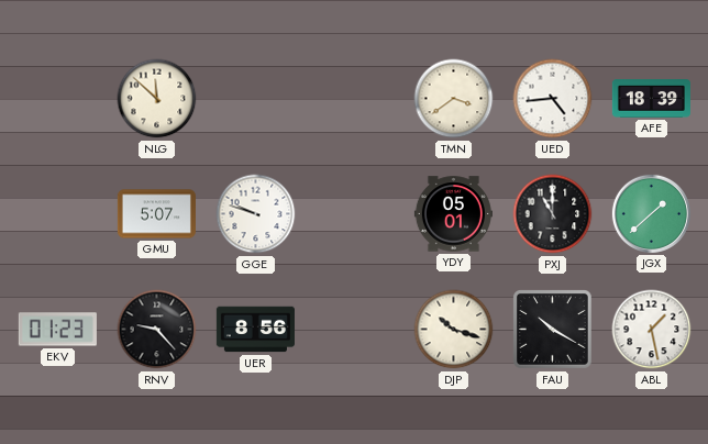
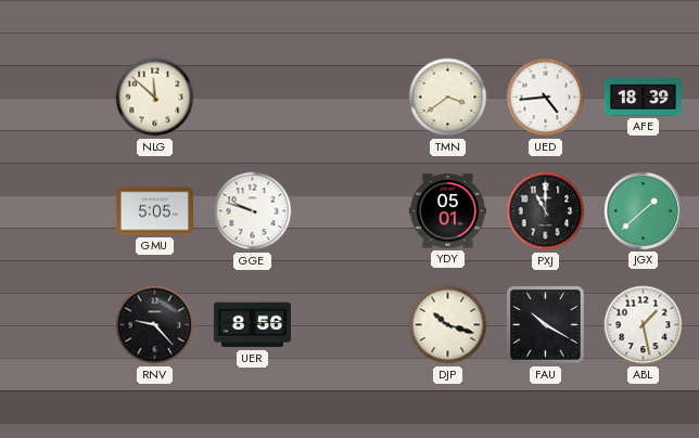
GMU: 5:07 -> 5:05
EKV: 01:23 -> none
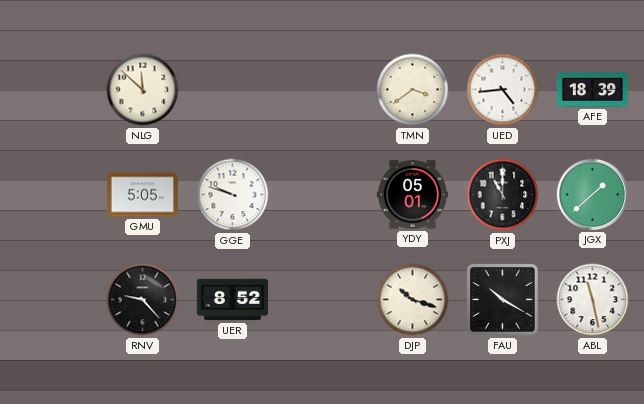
UER: 8:56 -> 8:52
ABL: 1:28 -> 11:28
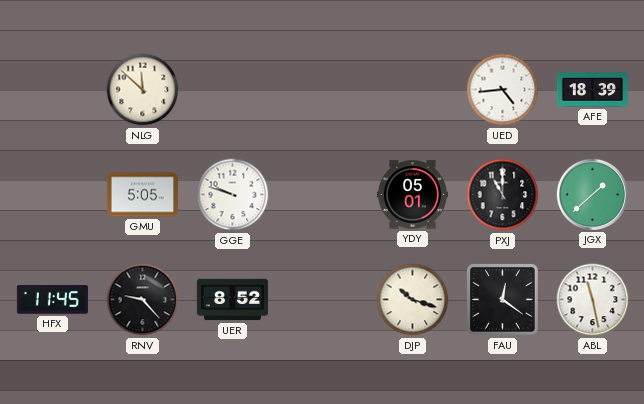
TMN: 3:39 -> none
HFX: none -> 11:45
FAU: 10:20 -> 12:21
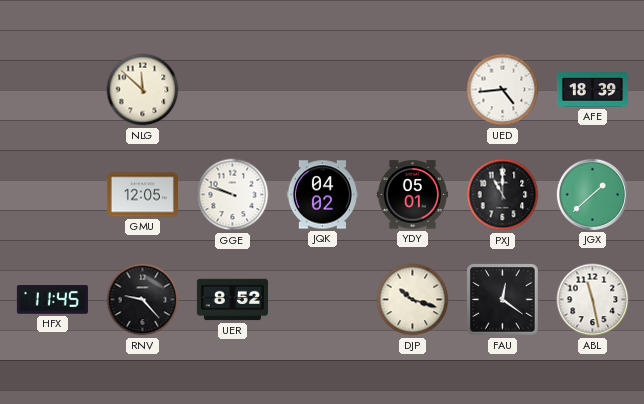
GMU: 5:05 -> 12:05
JQK: none -> 04:02
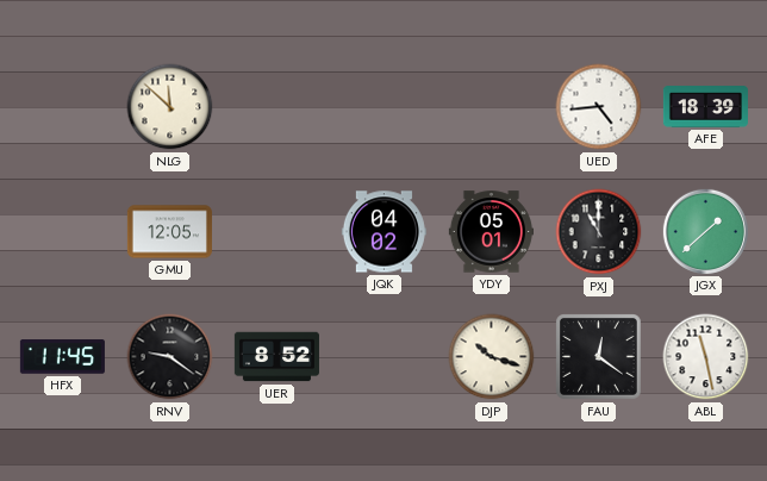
GGE: 9:48 -> none
RNV: 9:23 -> 9:21
